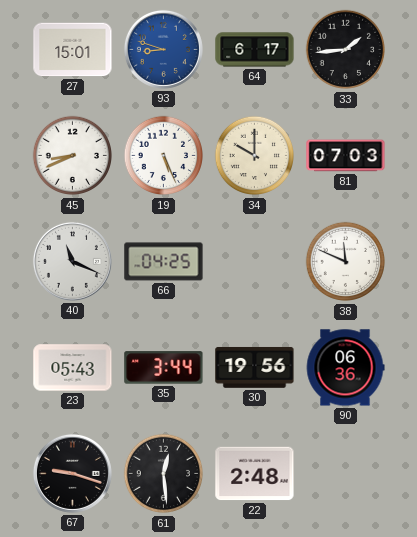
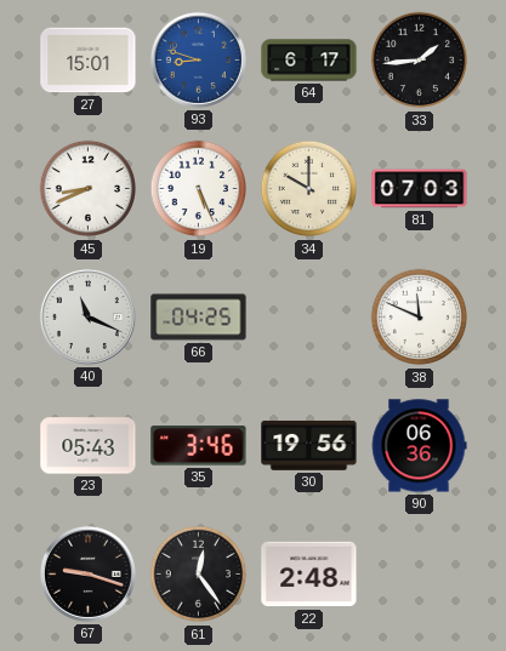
35: 3:44 -> 3:46
61: 12:29 -> 12:24
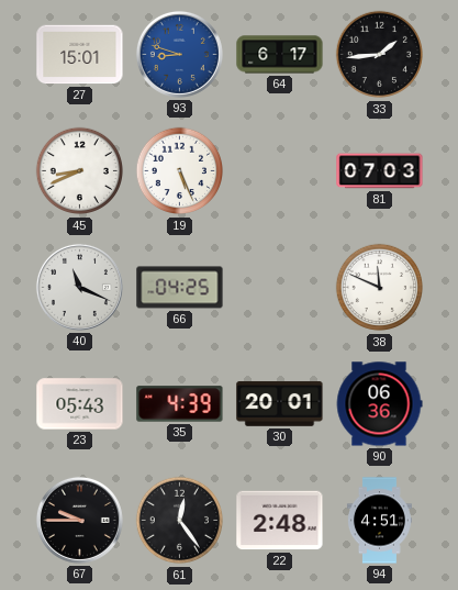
34: 10:00 -> none
35: 3:46 -> 4:39
30: 19:56 -> 20:01
67: 9:18 -> 9:45
94: none -> 4:51
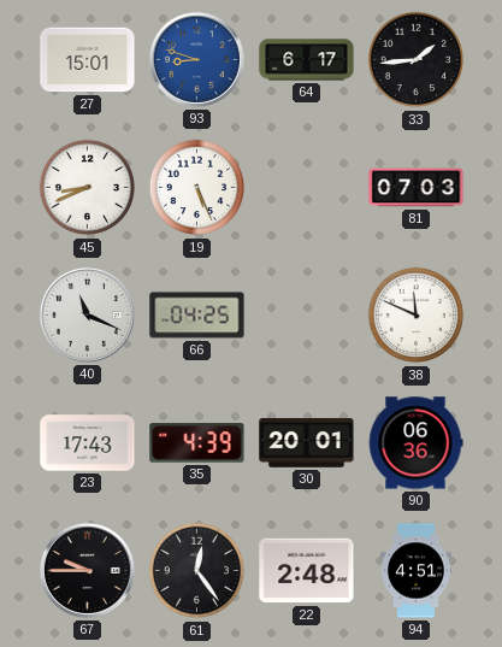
23: 05:43 -> 17:43
